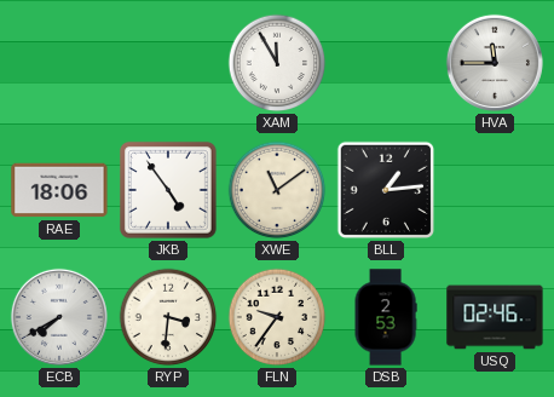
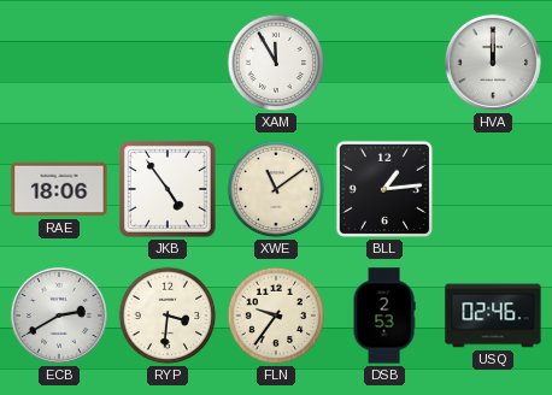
HVA: 11:45 -> 12:00
ECB: 7:40 -> 2:40
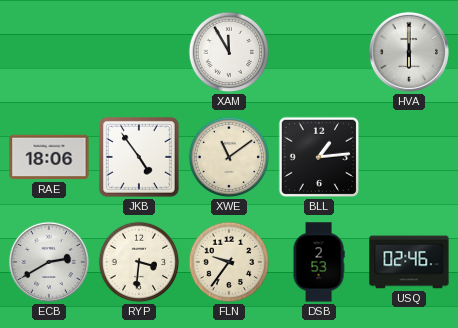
HVA: 12:00 -> 6:00
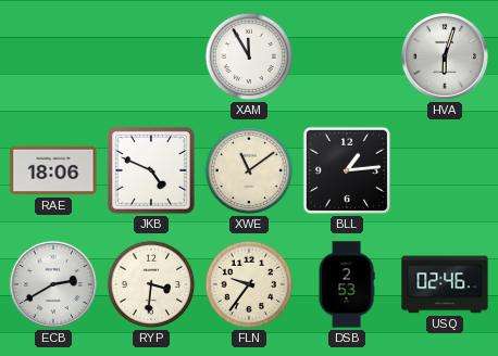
HVA: 6:00 -> 6:03
JKB: 4:54 -> 4:49
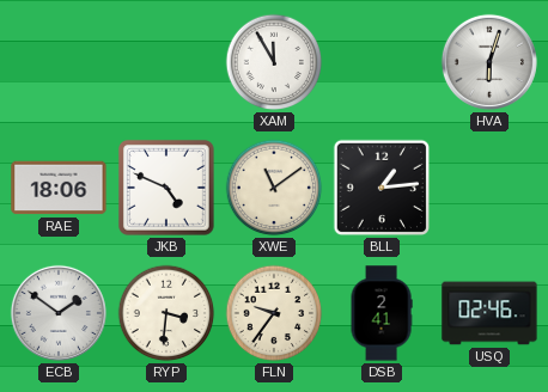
ECB: 2:40 -> 1:51
DSB: 2:53 -> 2:41
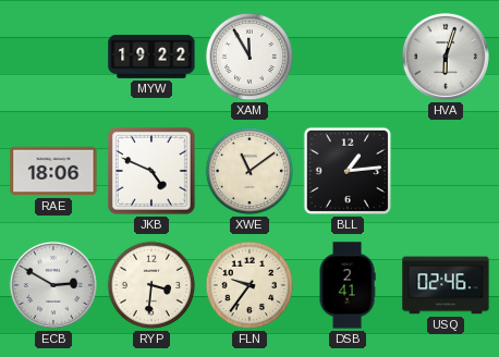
MYW: none -> 19:22
ECB: 1:51 -> 2:50
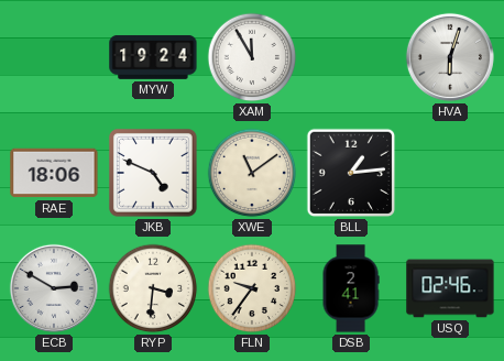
MYW: 19:22 -> 19:24
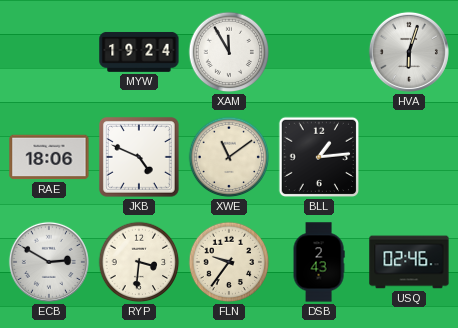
DSB: 2:41 -> 2:43
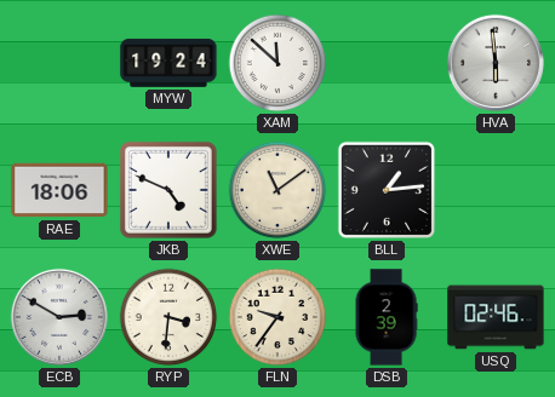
XAM: 11:55 -> 11:52
HVA: 6:03 -> 5:59
DSB: 2:43 -> 2:39
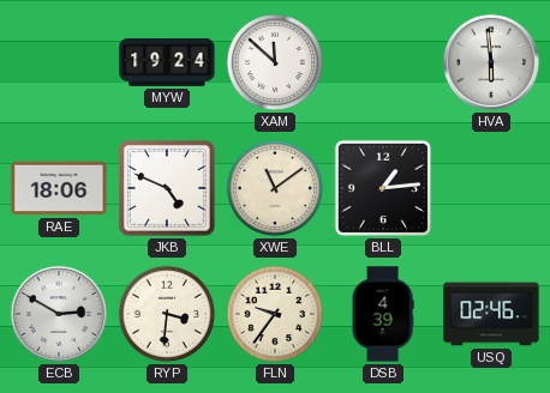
DSB: 2:39 -> 4:39
